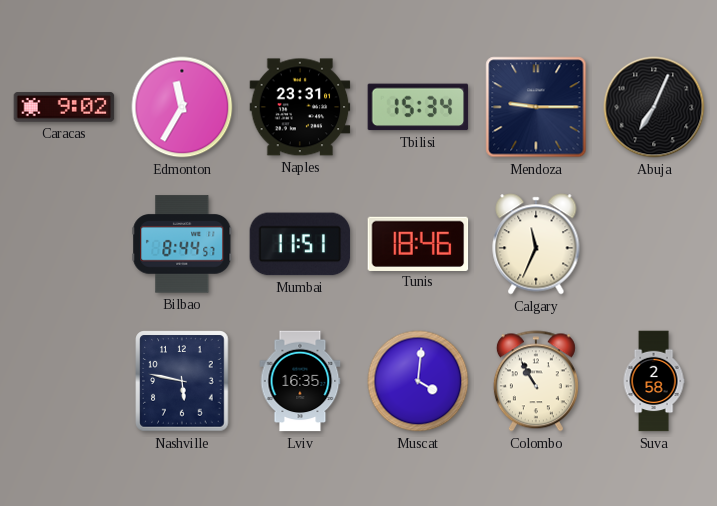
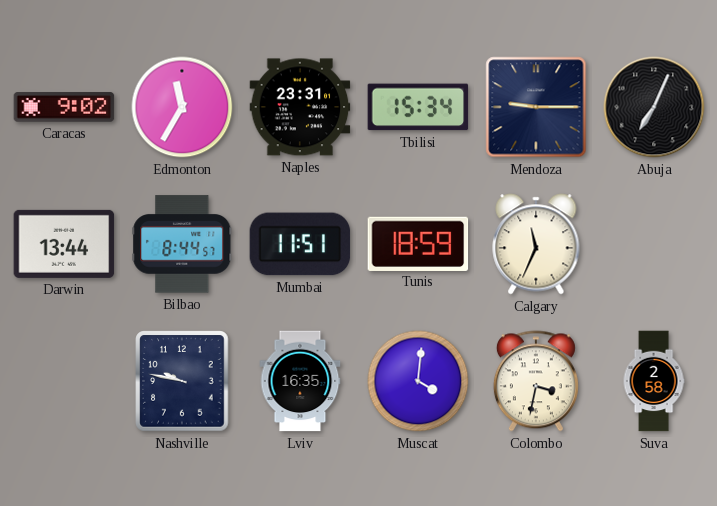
Darwin: none -> 13:44
Tunis: 18:46 -> 18:59
Nashville: 5:47 -> 9:47
Colombo: 10:55 -> 3:32
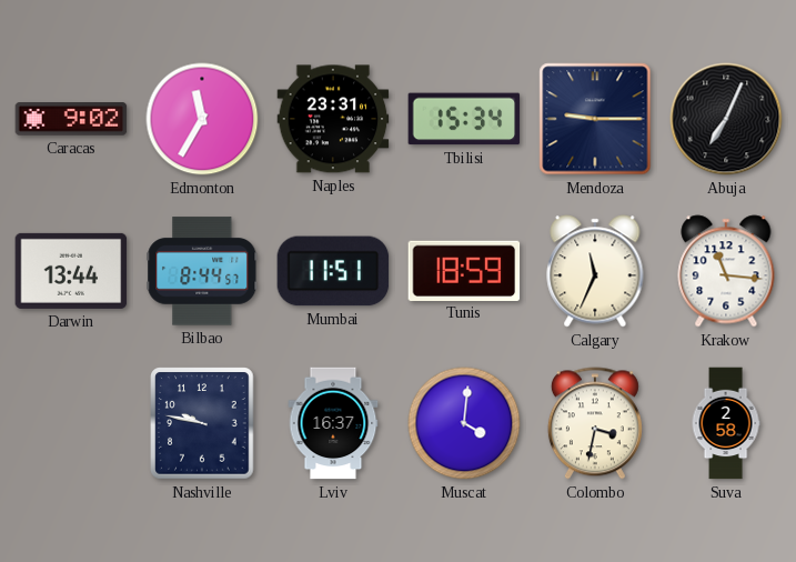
Krakow: none -> 11:16
Lviv: 16:35 -> 16:37
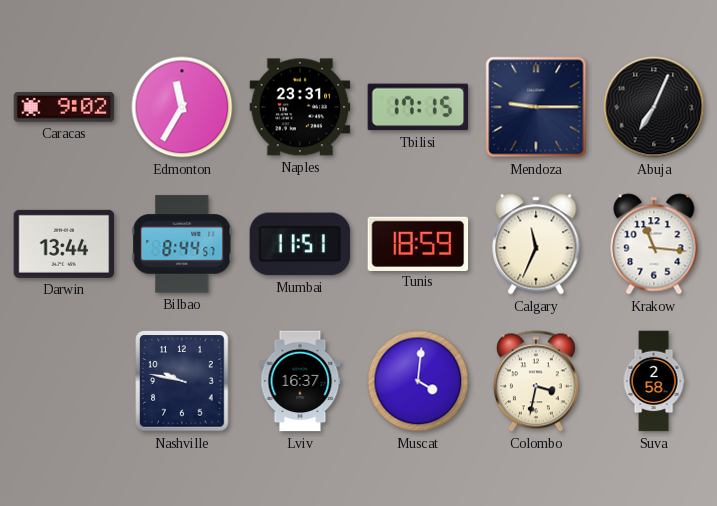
Tbilisi: 15:34 -> 17:15
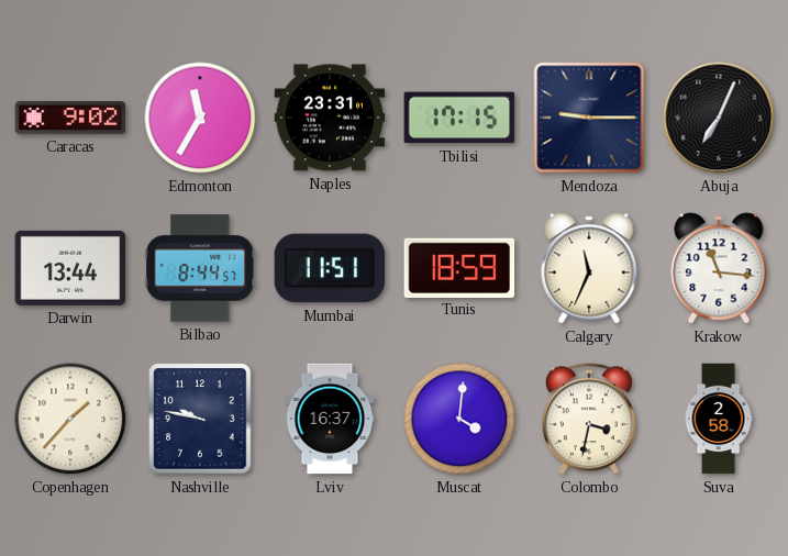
Copenhagen: none -> 1:37
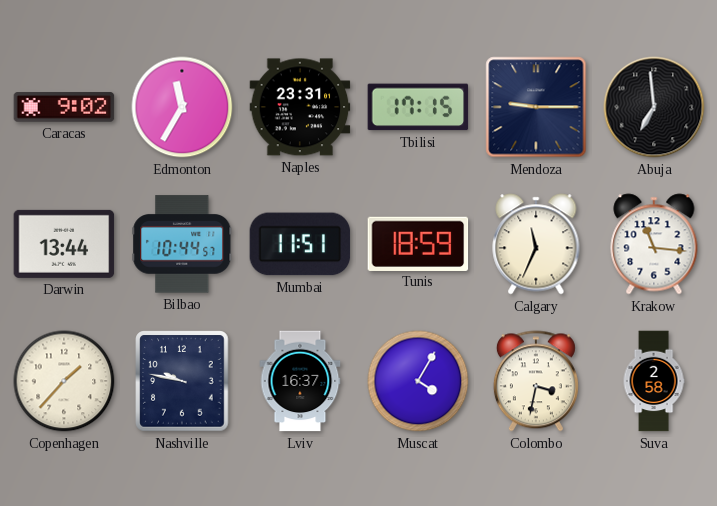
Abuja: 7:04 -> 6:59
Bilbao: 8:44 -> 10:44
Muscat: 4:01 -> 4:05
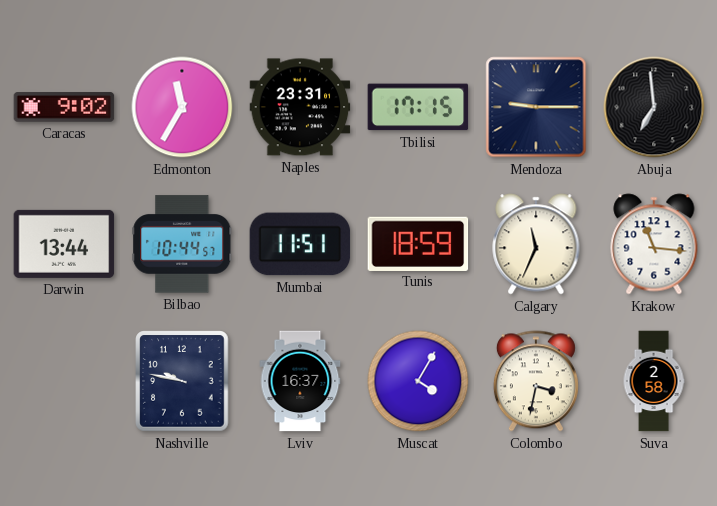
Copenhagen: 1:37 -> none
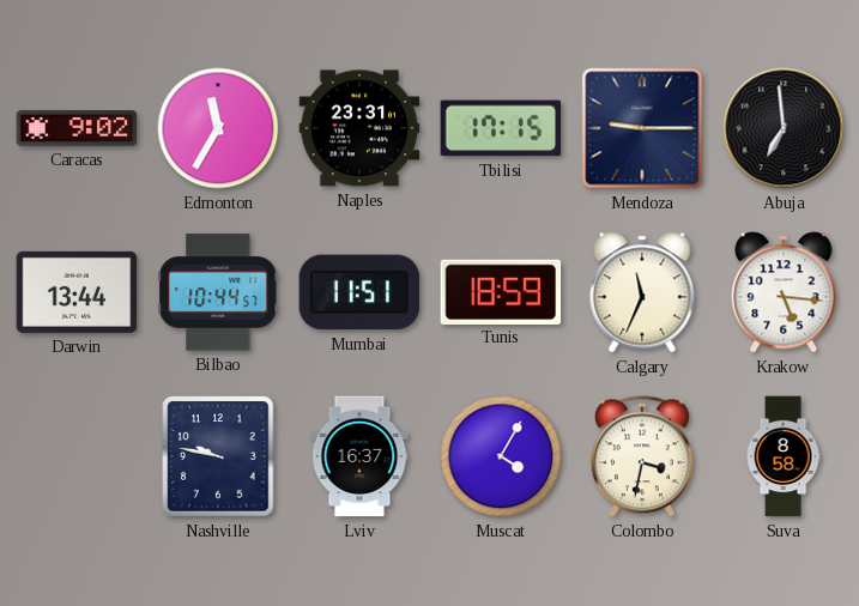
Krakow: 11:16 -> 5:16
Suva: 2:58 -> 8:58
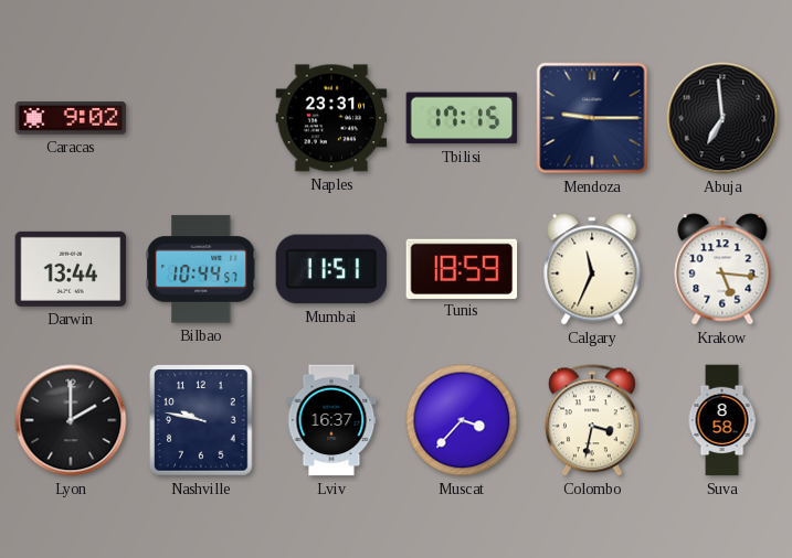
Edmonton: 11:35 -> none
Lyon: none -> 2:00
Muscat: 4:05 -> 3:37
